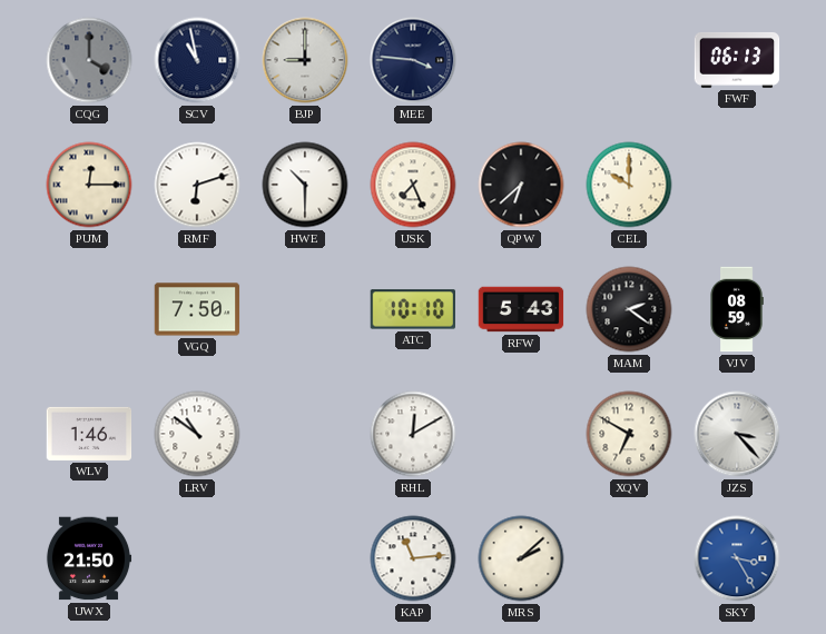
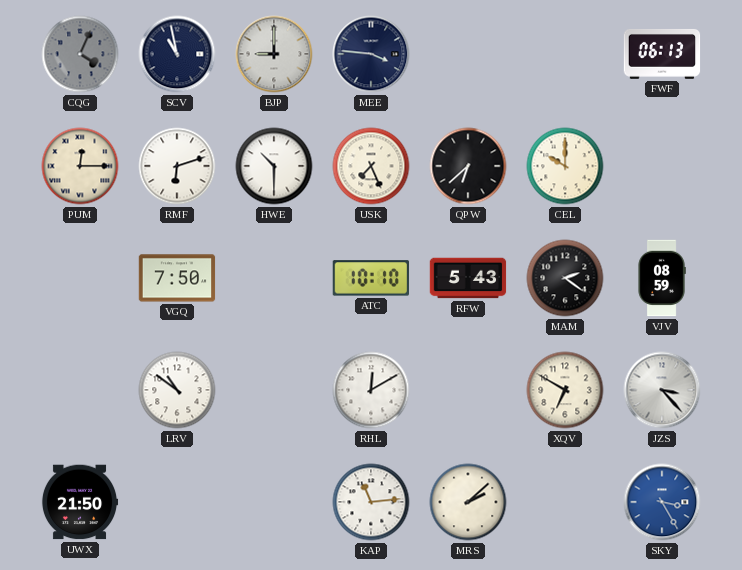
CQG: 4:00 -> 4:04
WLV: 1:46 -> none
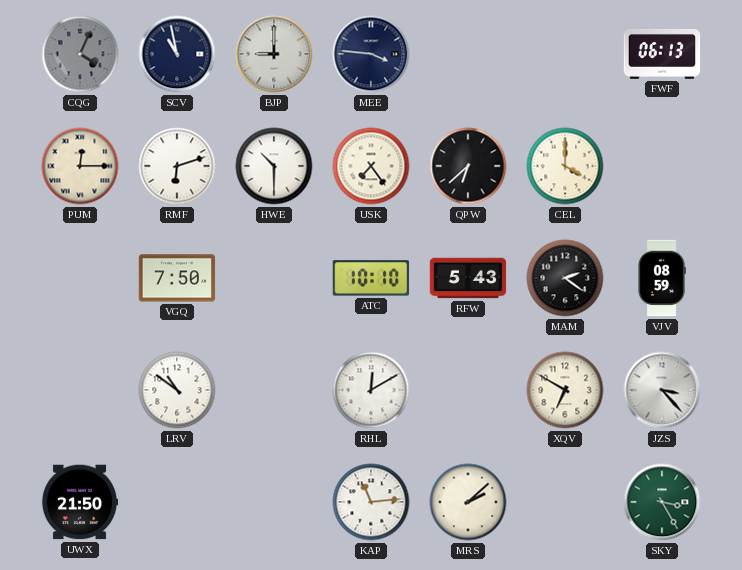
USK: 7:26 -> 7:24
CEL: 10:00 -> 4:00
SKY dial: blue -> green
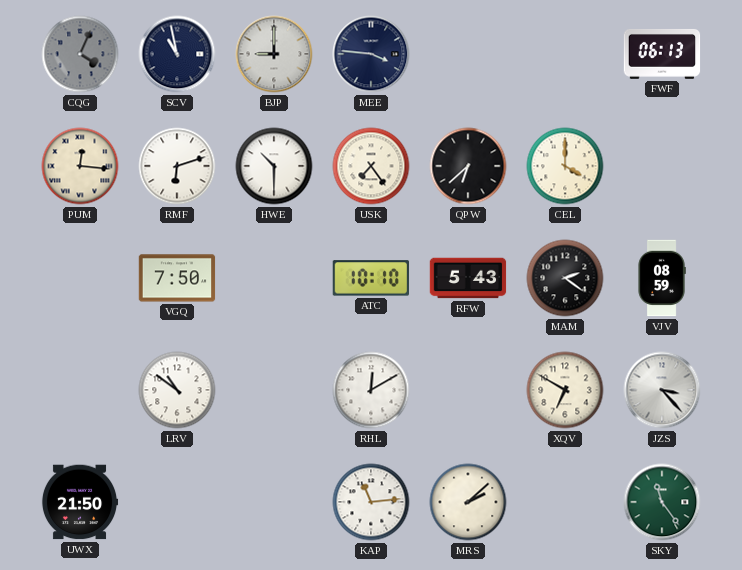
PUM: 12:15 -> 12:16
SKY: 3:25 -> 11:24
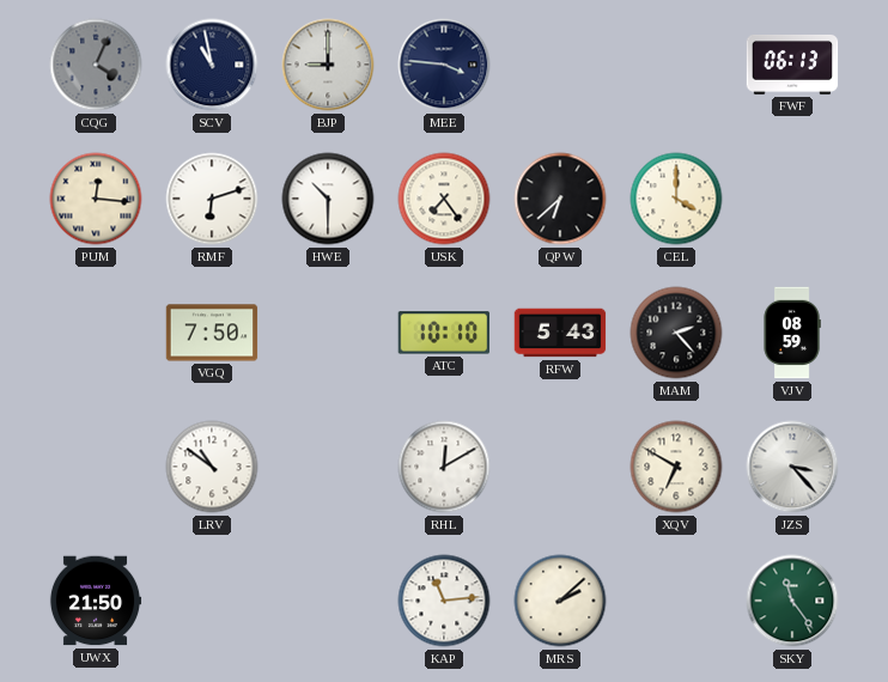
MAM: 2:21 -> 2:23
